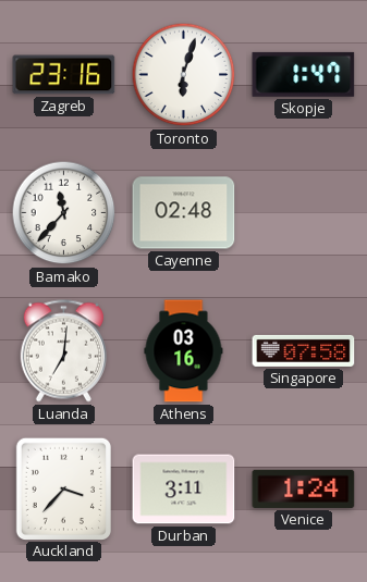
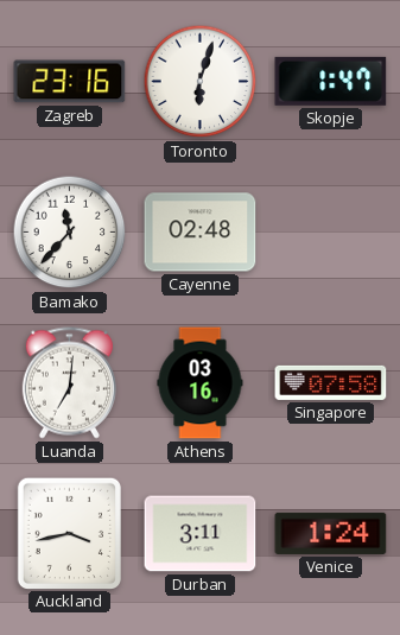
Auckland: 3:37 -> 3:43
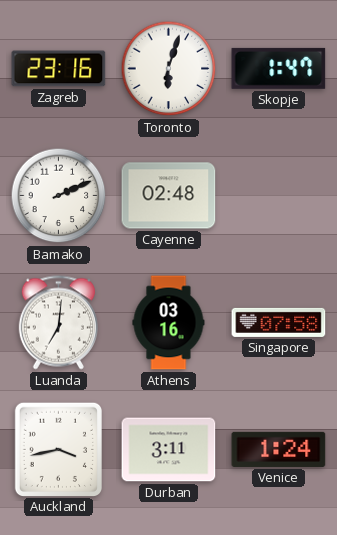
Bamako: 11:37 -> 2:11
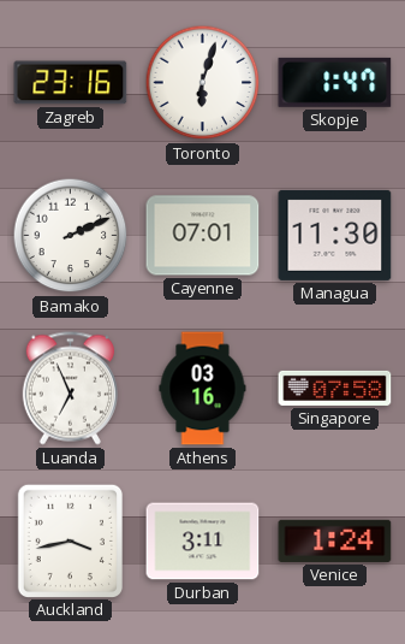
Cayenne: 02:48 -> 07:01
Managua: none -> 11:30
Luanda: 7:01 -> 6:56
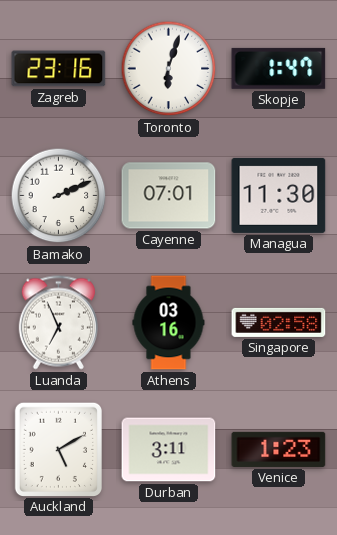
Singapore: 07:58 -> 02:58
Auckland: 3:43 -> 5:10
Venice: 1:24 -> 1:23
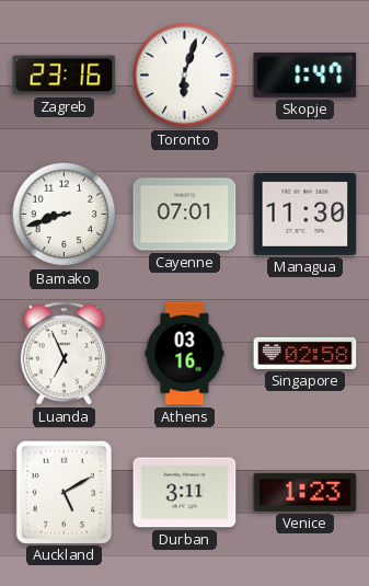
Bamako: 2:11 -> 8:42
